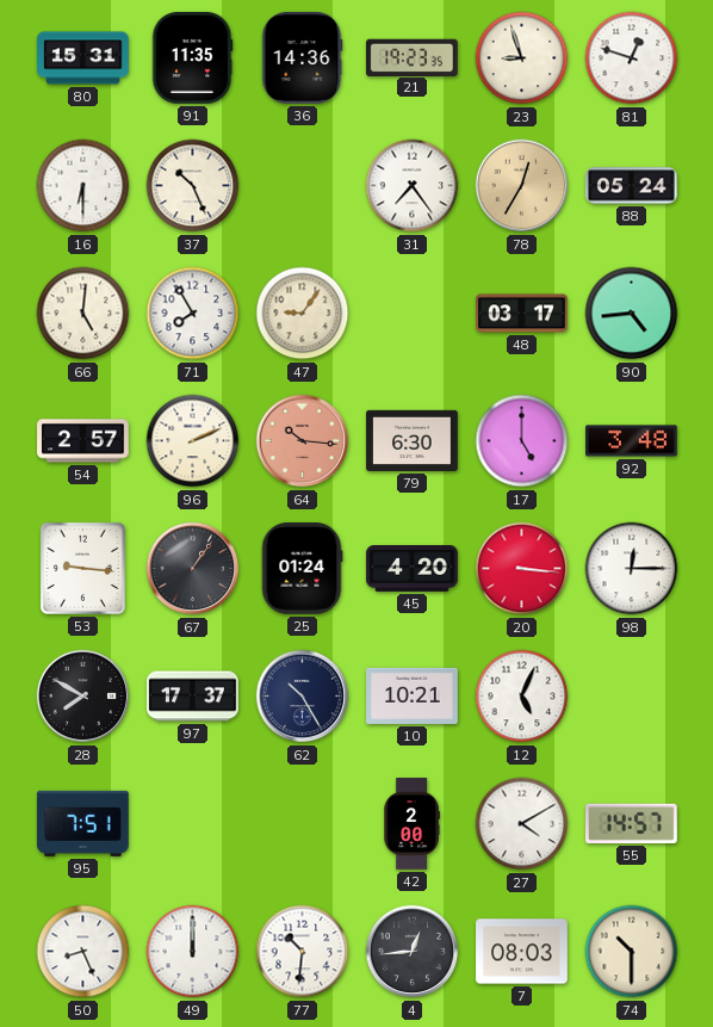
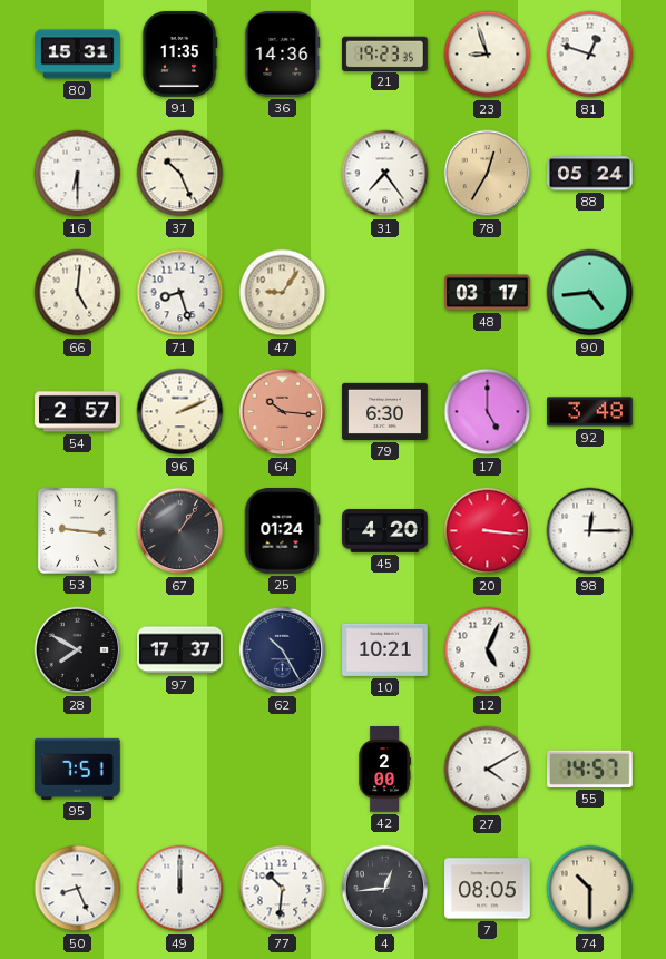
71: 7:55 -> 8:27
7: 08:03 -> 08:05
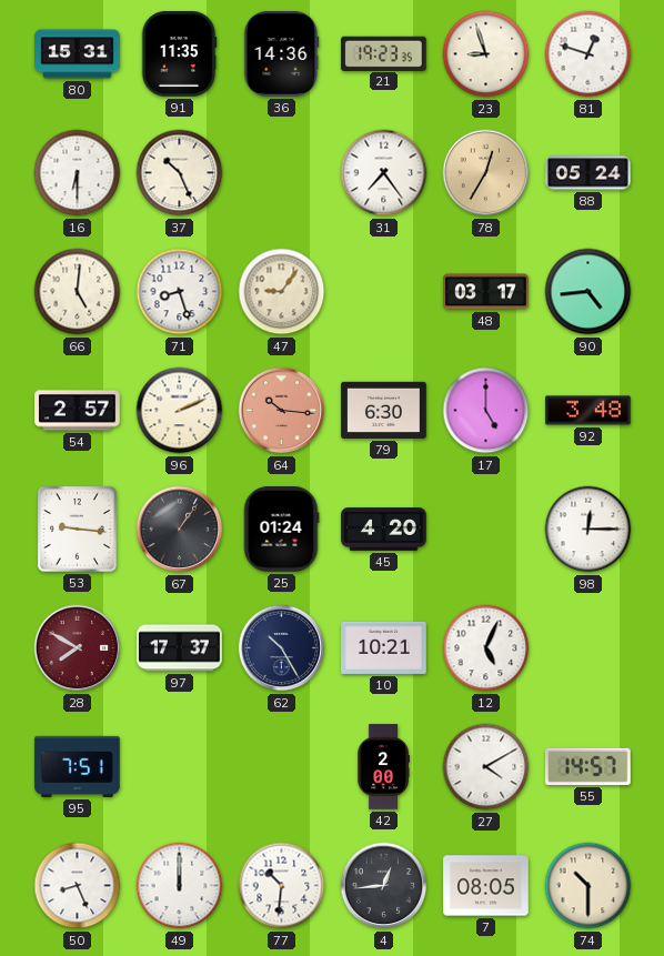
20: 3:16 -> none
28 dial: black -> burgundy
